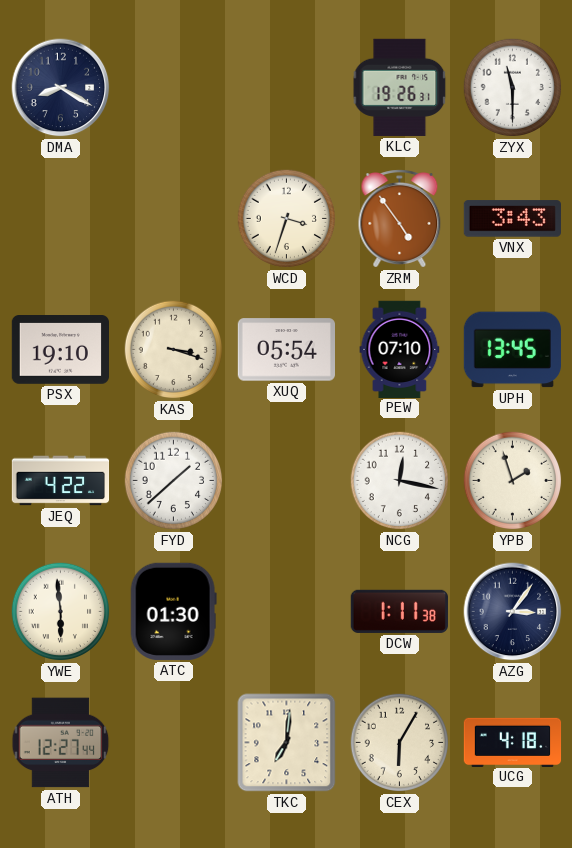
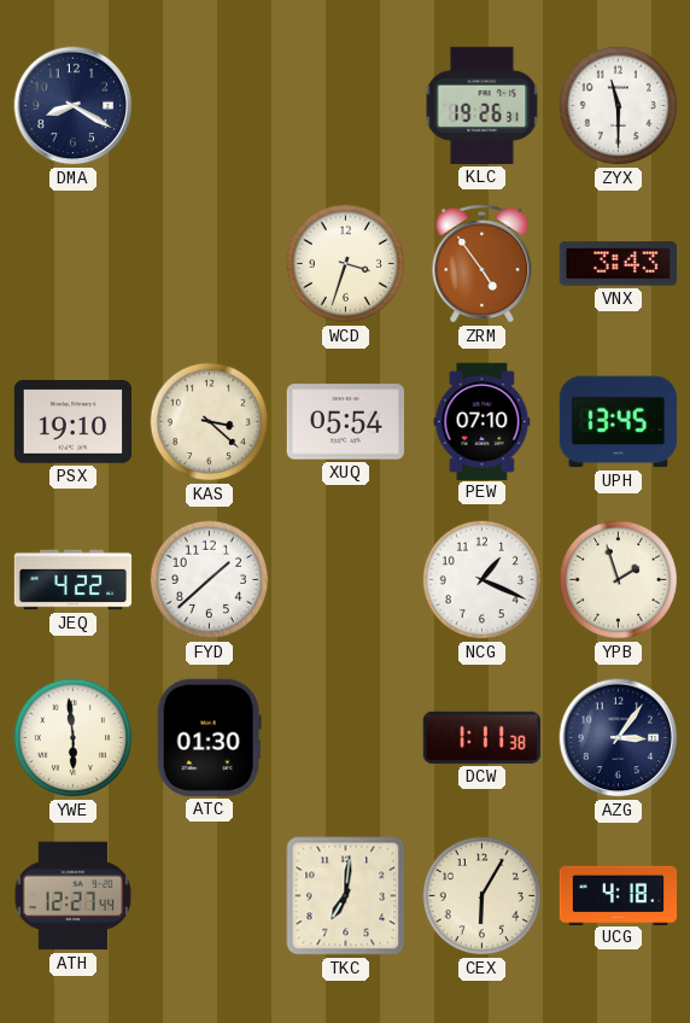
KAS: 3:18 -> 3:22
NCG: 12:17 -> 1:19
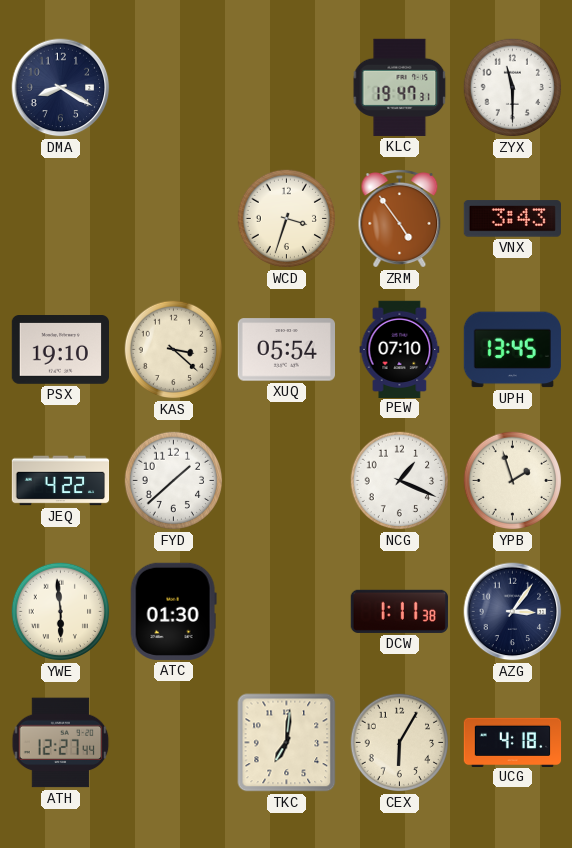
KLC: 19:26 -> 19:47
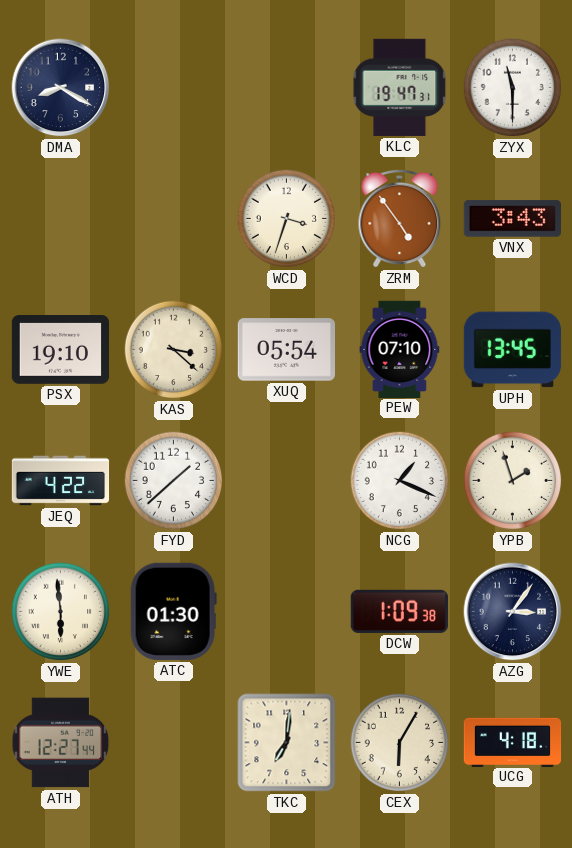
DCW: 1:11 -> 1:09
